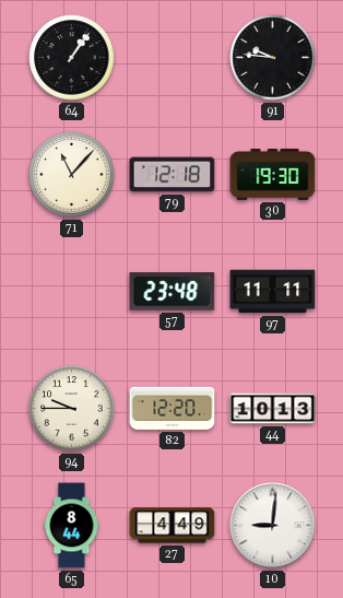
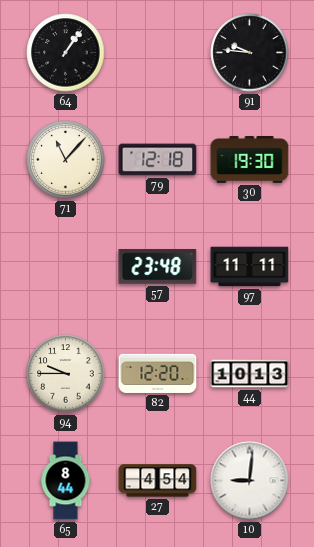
27: 4:49 -> 4:54
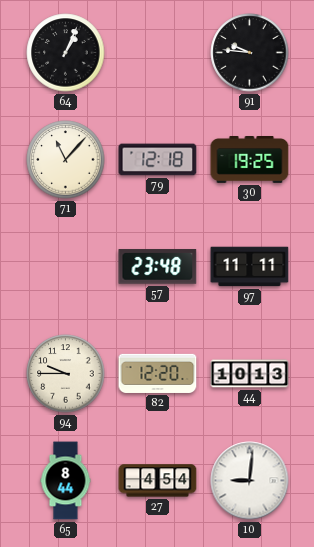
64: 1:06 -> 1:04
30: 19:30 -> 19:25
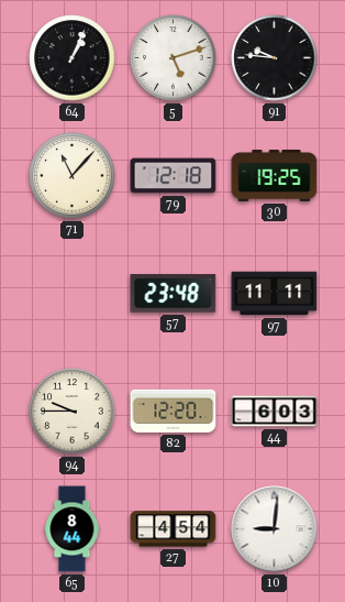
5: none -> 5:12
44: 10:13 -> 6:03
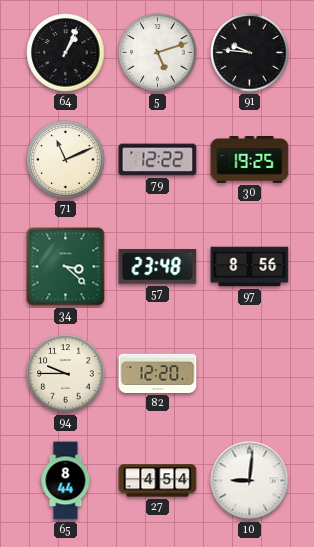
71: 11:07 -> 11:11
79: 12:18 -> 12:22
34: none -> 3:22
97: 11:11 -> 8:56
44: 6:03 -> none
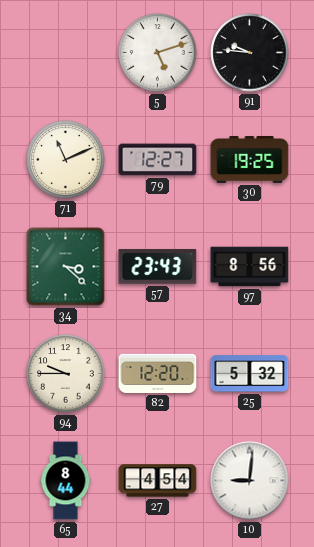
64: 1:04 -> none
79: 12:22 -> 12:27
57: 23:48 -> 23:43
25: none -> 5:32
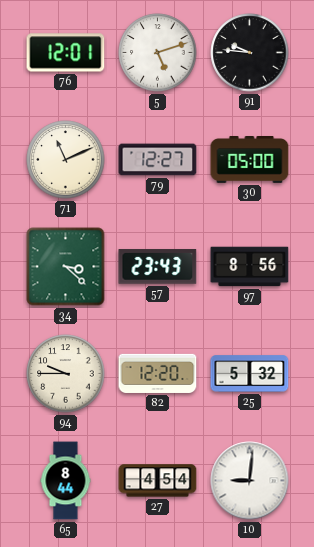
76: none -> 12:01
30: 19:25 -> 05:00
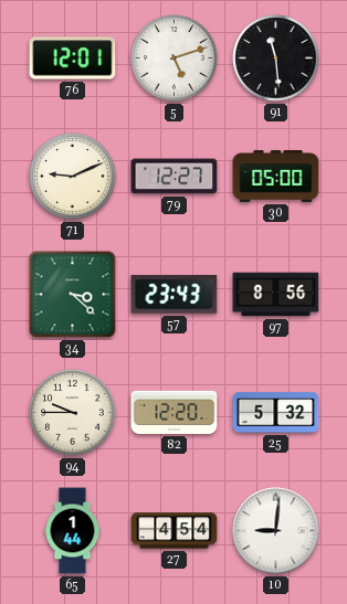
91: 9:46 -> 11:29
71: 11:11 -> 9:11
65: 8:44 -> 1:44
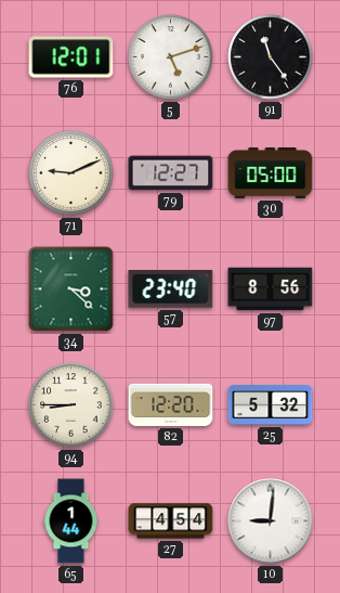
91: 11:29 -> 11:24
57: 23:43 -> 23:40
94: 9:45 -> 8:45
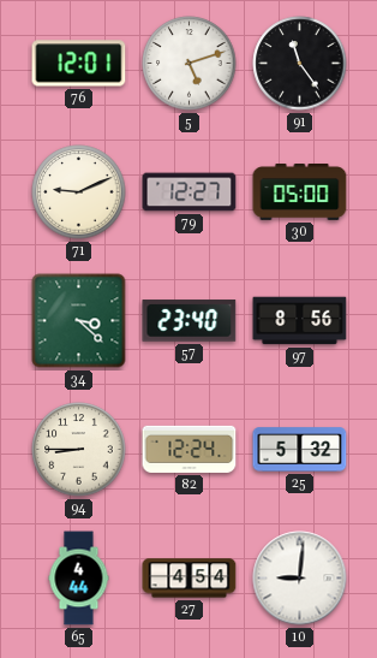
82: 12:20 -> 12:24
65: 1:44 -> 4:44
